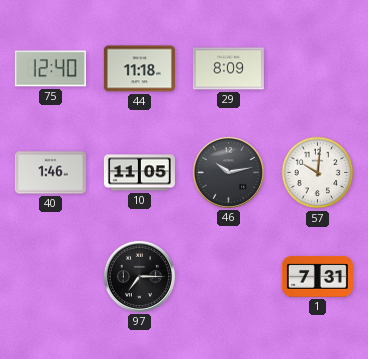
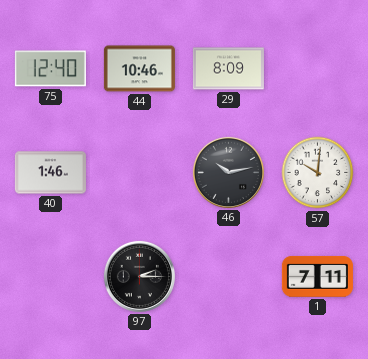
44: 11:18 -> 10:46
10: 11:05 -> none
97: 7:15 -> 2:15
1: 7:31 -> 7:11
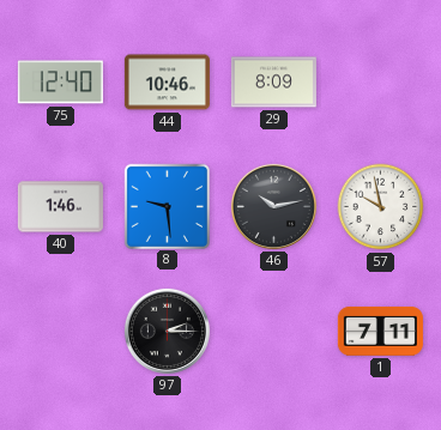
8: none -> 9:29
57: 10:01 -> 9:58
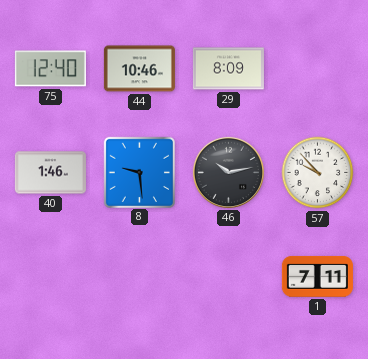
57: 9:58 -> 9:53
97: 2:15 -> none
